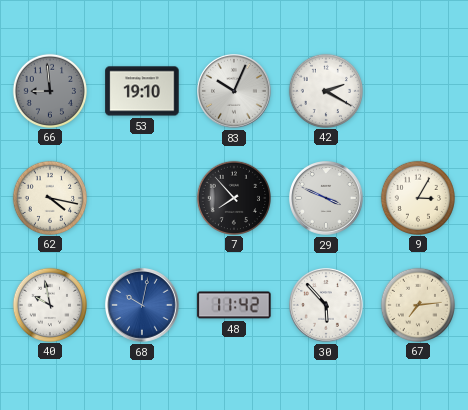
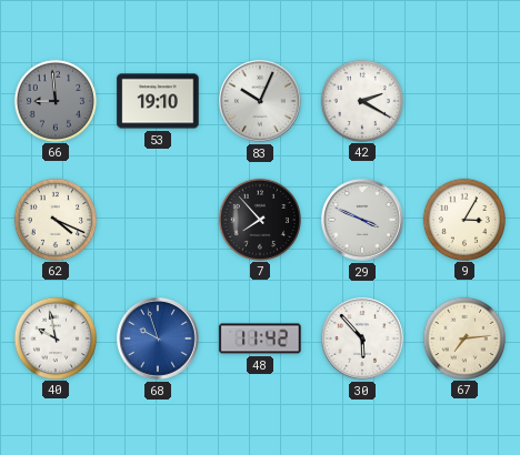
62: 4:17 -> 4:19
68: 10:02 -> 9:57
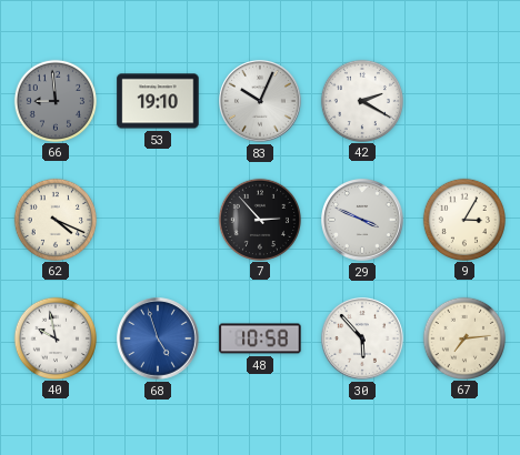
7: 7:53 -> 2:53
68: 9:57 -> 4:57
48: 11:42 -> 10:58
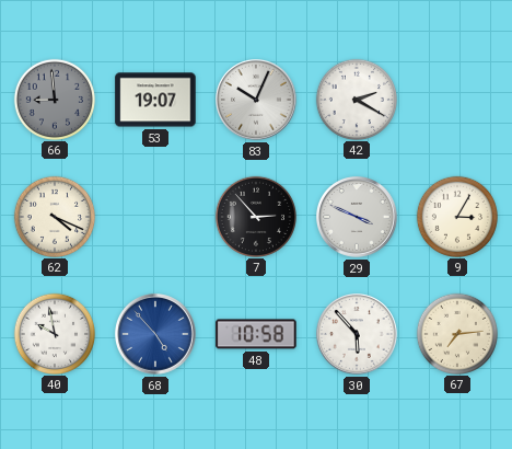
53: 19:10 -> 19:07
68: 4:57 -> 4:53
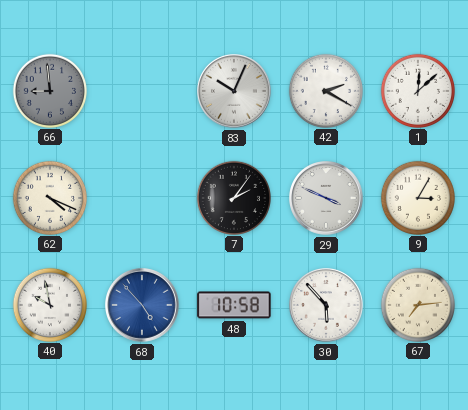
53: 19:07 -> none
1: none -> 12:08
7: 2:53 -> 2:06
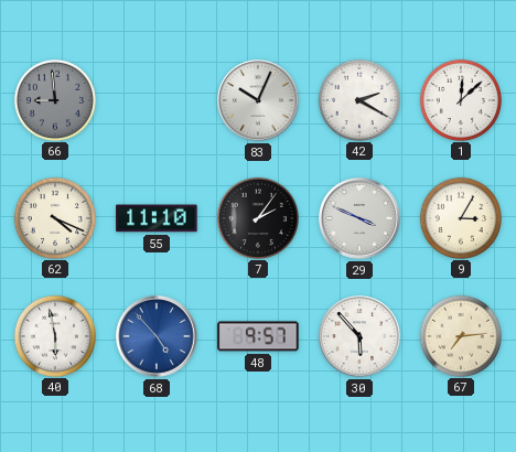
55: none -> 11:10
40: 9:58 -> 5:58
48: 10:58 -> 9:57
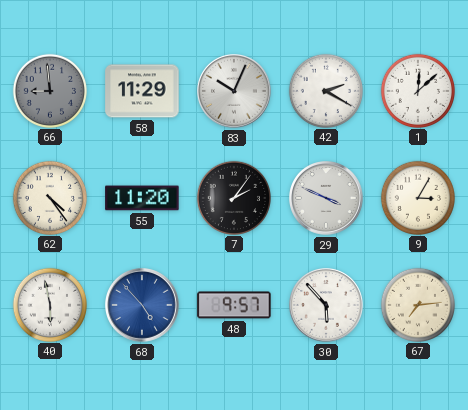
58: none -> 11:29
62: 4:19 -> 4:24
55: 11:10 -> 11:20
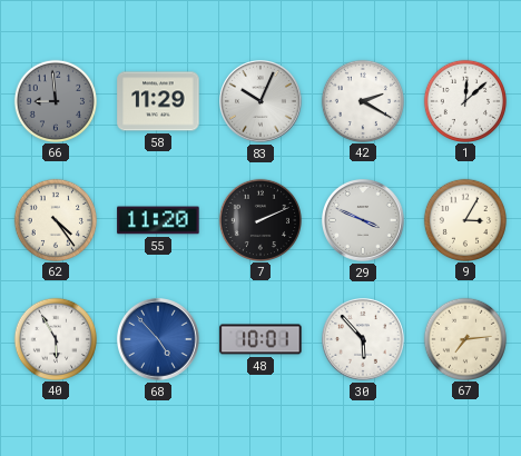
7: 2:06 -> 2:11
40: 5:58 -> 5:55
48: 9:57 -> 10:01
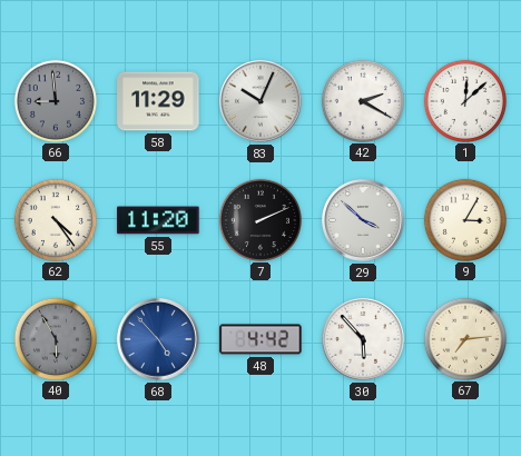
29: 3:49 -> 3:52
40 dial: white -> grey
48: 10:01 -> 4:42
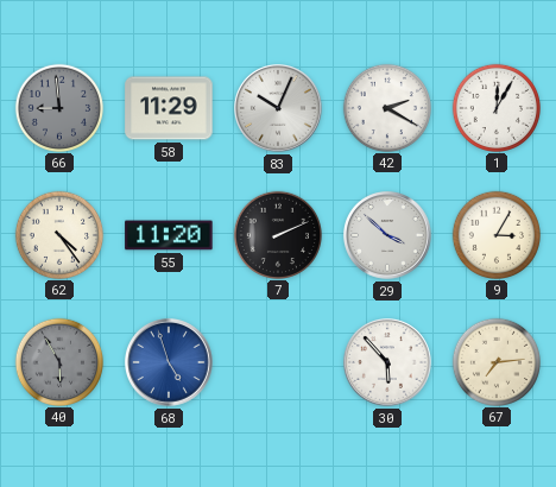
1: 12:08 -> 12:05
68: 4:53 -> 4:57
48: 4:42 -> none
